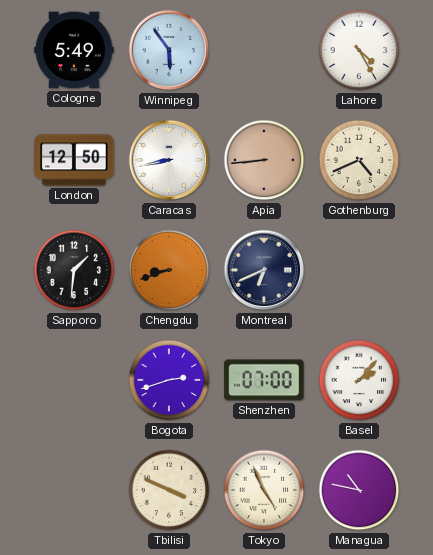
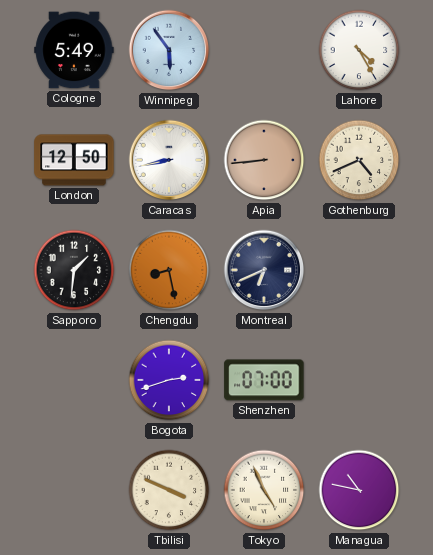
Chengdu: 8:42 -> 8:28
Basel: 2:07 -> none
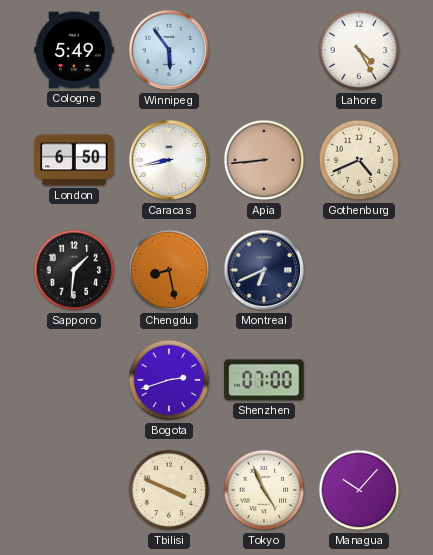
London: 12:50 -> 6:50
Managua: 10:47 -> 10:07
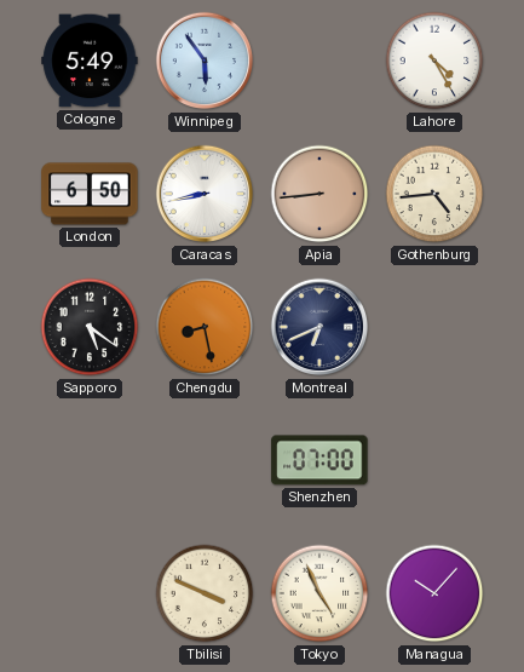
Gothenburg: 4:41 -> 4:44
Sapporo: 1:31 -> 5:21
Bogota: 2:42 -> none
